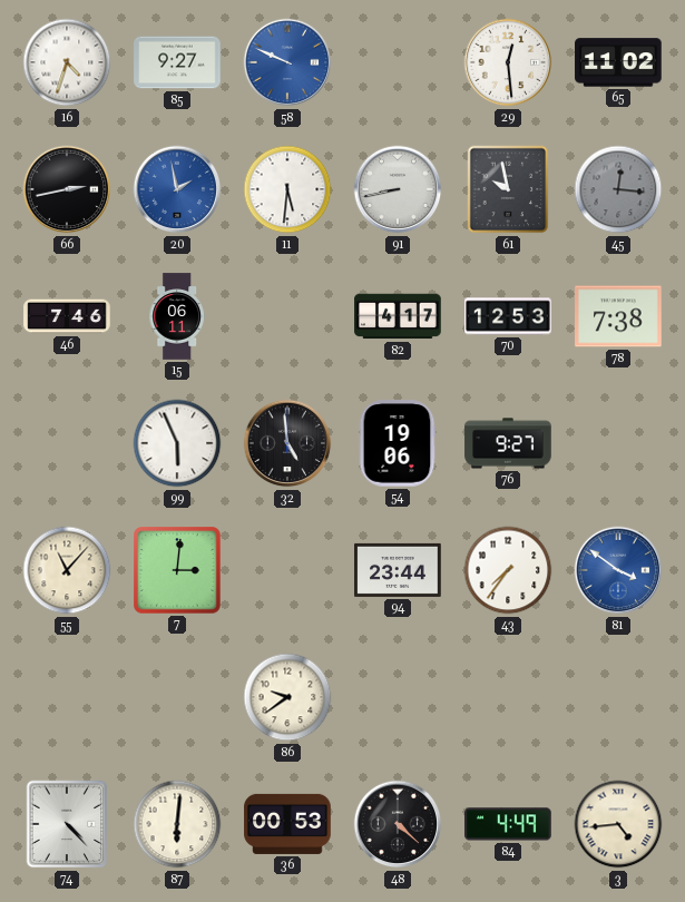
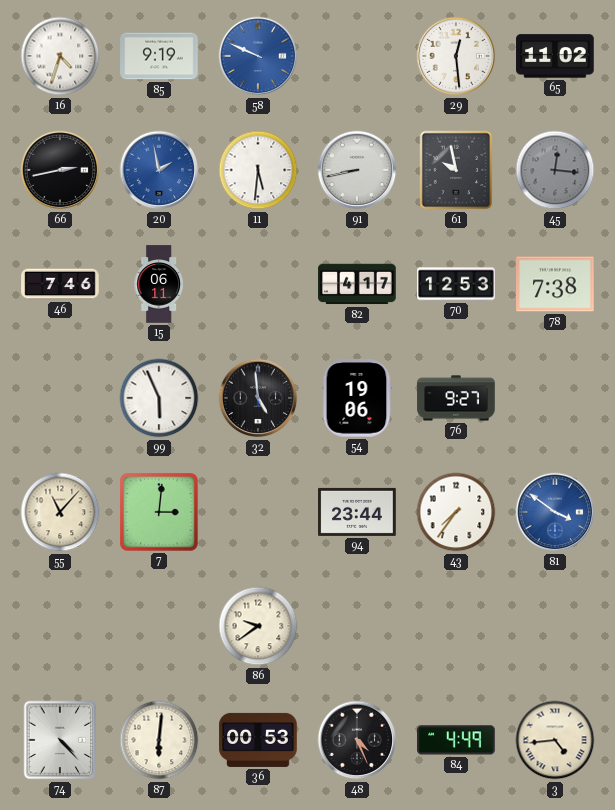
85: 9:27 -> 9:19
48: 4:22 -> 4:26
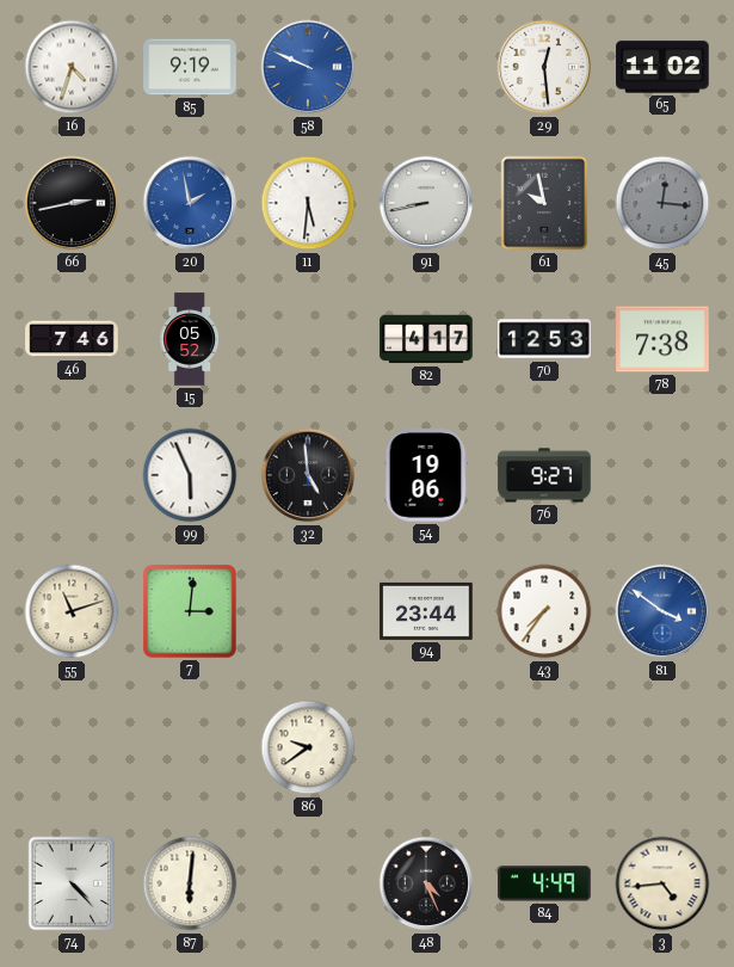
15: 06:11 -> 05:52
55: 11:07 -> 11:12
36: 00:53 -> none
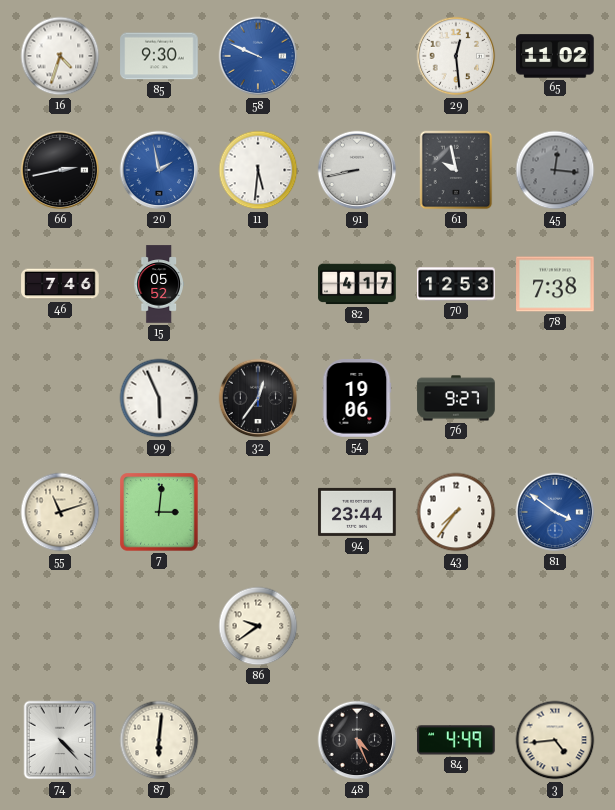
85: 9:19 -> 9:30
32: 4:59 -> 12:36
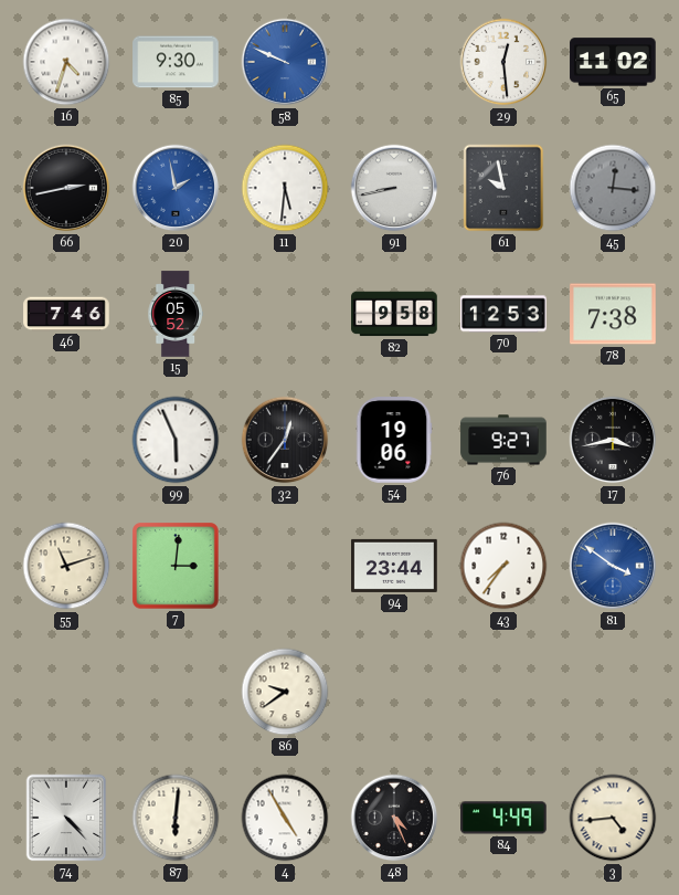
82: 4:17 -> 9:58
17: none -> 3:43
4: none -> 4:55
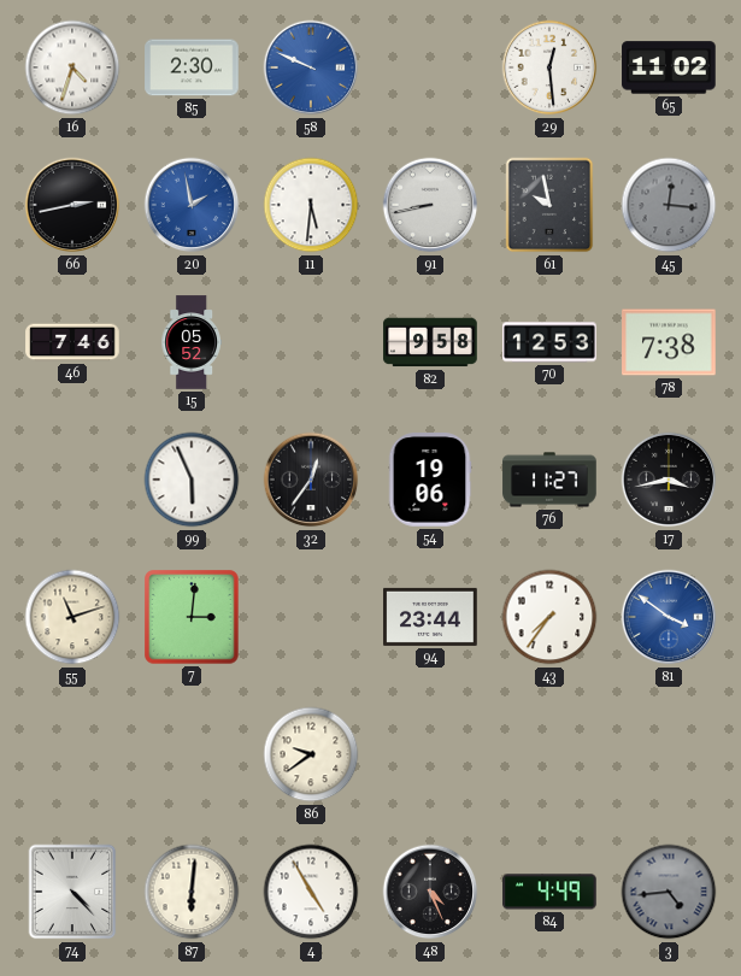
85: 9:30 -> 2:30
76: 9:27 -> 11:27
3 dial: cream -> grey
